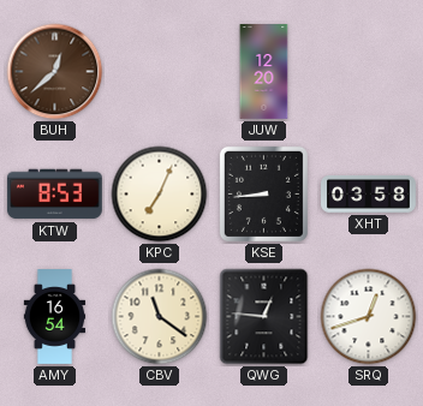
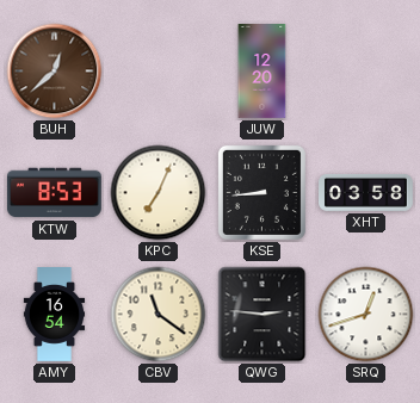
QWG: 12:46 -> 2:46
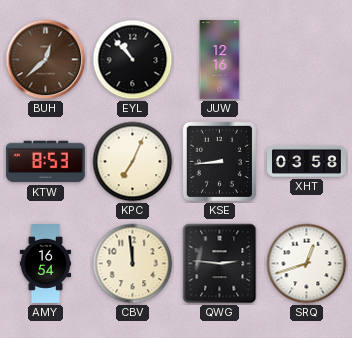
EYL: none -> 10:53
JUW: 12:20 -> 12:16
CBV: 11:21 -> 11:59
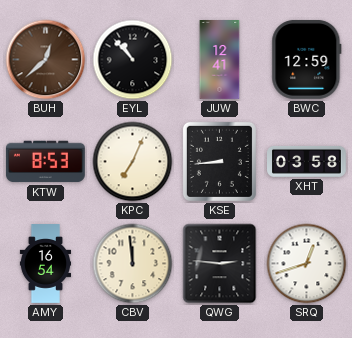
JUW: 12:16 -> 12:41
BWC: none -> 12:59
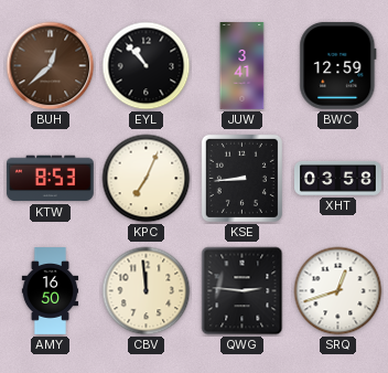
JUW: 12:41 -> 3:41
AMY: 16:54 -> 16:50
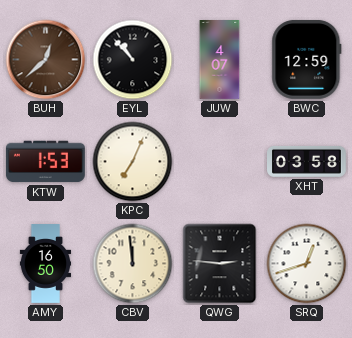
JUW: 3:41 -> 4:07
KTW: 8:53 -> 1:53
KSE: 8:44 -> none
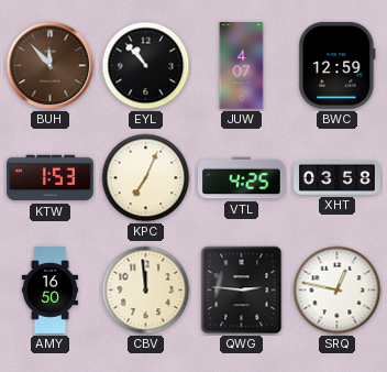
BUH: 12:38 -> 11:53
VTL: none -> 4:25
SRQ: 12:42 -> 12:47
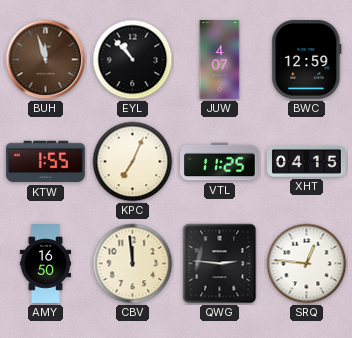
BUH: 11:53 -> 11:57
KTW: 1:53 -> 1:55
VTL: 4:25 -> 11:25
XHT: 03:58 -> 04:15
SRQ: 12:47 -> 12:46
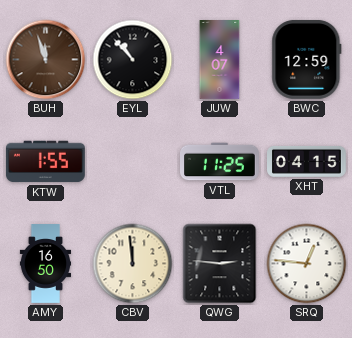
KPC: 7:04 -> none
